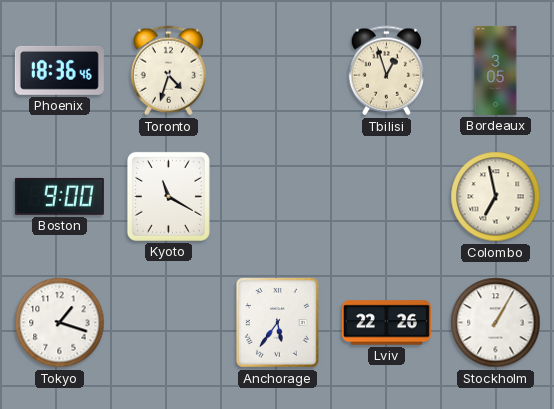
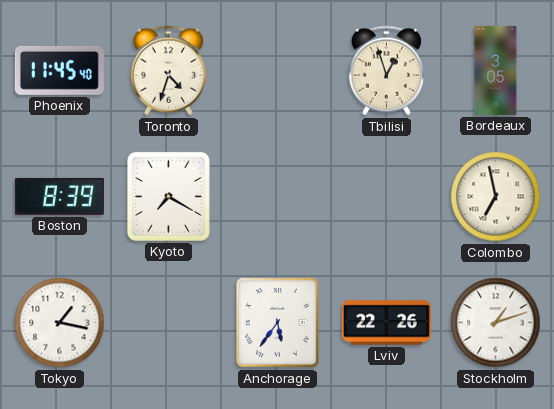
Phoenix: 18:36 -> 11:45
Boston: 9:00 -> 8:39
Kyoto: 11:20 -> 7:20
Tokyo: 1:18 -> 1:17
Stockholm: 1:05 -> 1:12
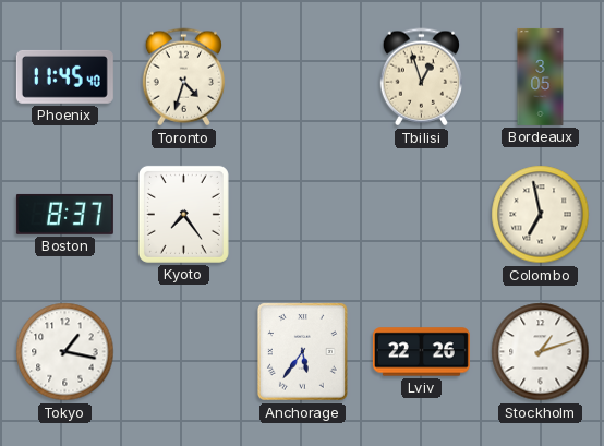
Boston: 8:39 -> 8:37
Kyoto: 7:20 -> 7:24
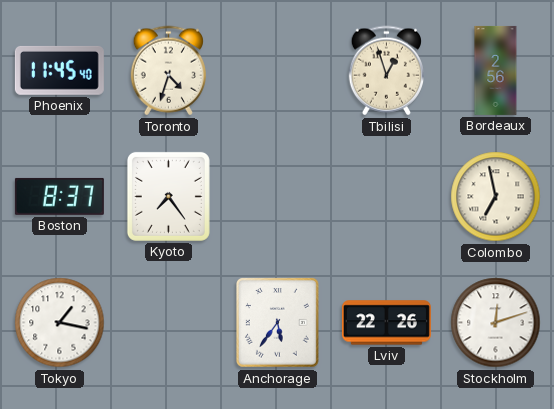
Bordeaux: 3:05 -> 2:56
Stockholm: 1:12 -> 12:12
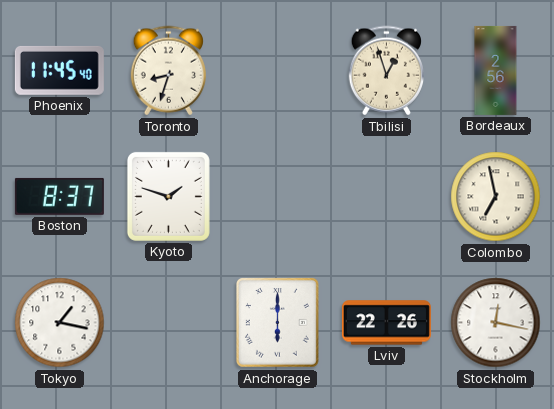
Toronto: 4:33 -> 8:33
Kyoto: 7:24 -> 1:48
Anchorage: 5:36 -> 6:00
Stockholm: 12:12 -> 12:17
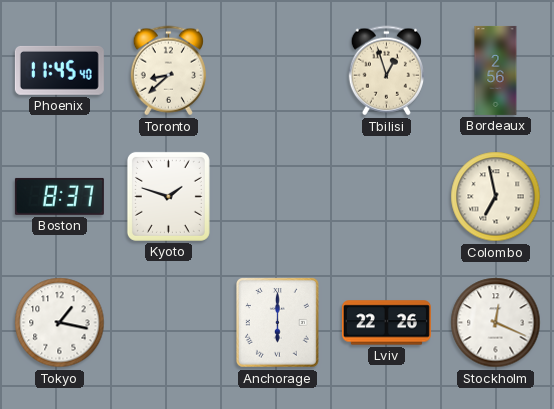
Toronto: 8:33 -> 8:38
Stockholm: 12:17 -> 12:19
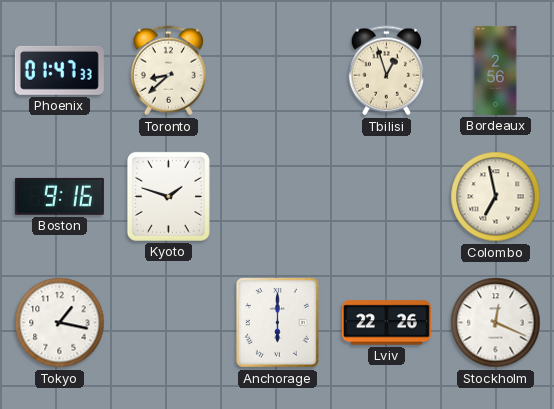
Phoenix: 11:45 -> 01:47
Boston: 8:37 -> 9:16
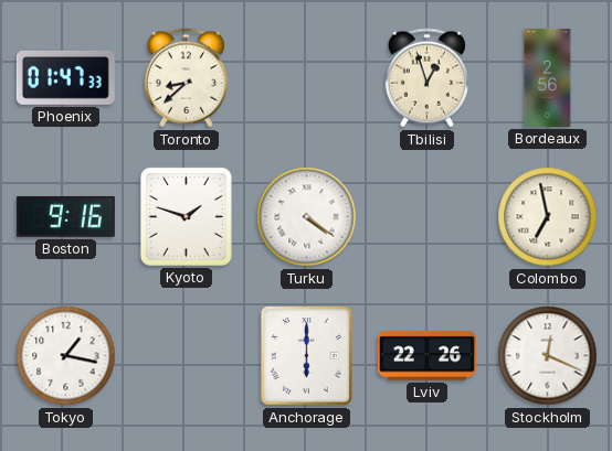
Turku: none -> 4:21
